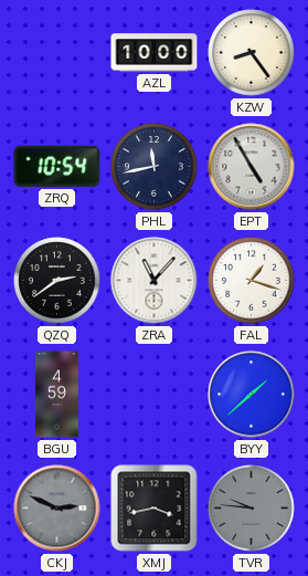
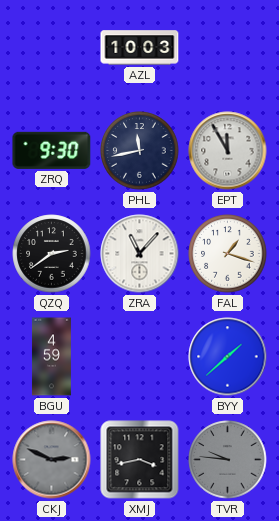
AZL: 10:00 -> 10:03
KZW: 8:24 -> none
ZRQ: 10:54 -> 9:30
EPT: 4:55 -> 11:55
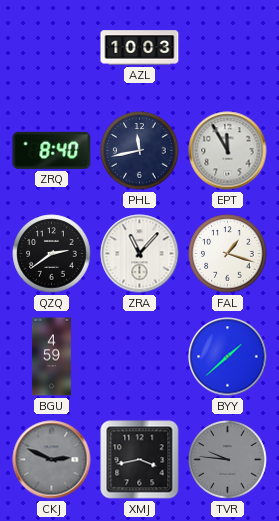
ZRQ: 9:30 -> 8:40
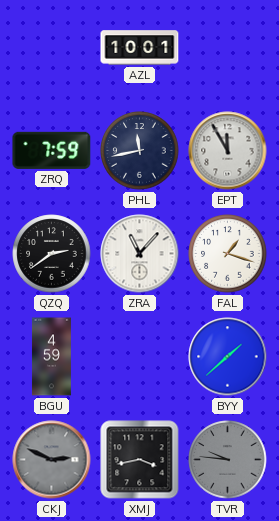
AZL: 10:03 -> 10:01
ZRQ: 8:40 -> 7:59
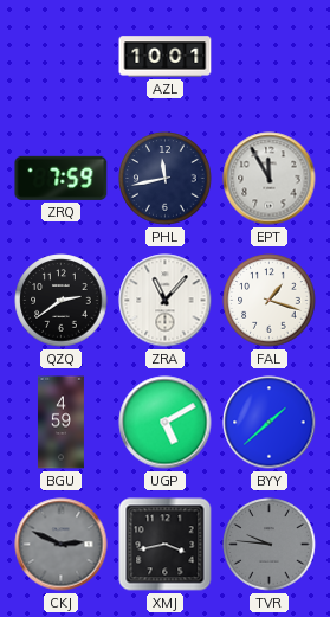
UGP: none -> 5:10
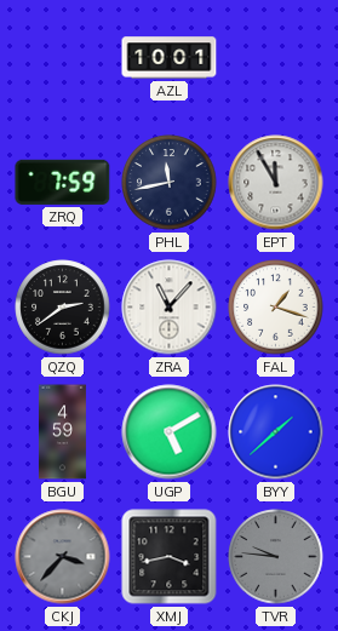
CKJ: 2:49 -> 3:37
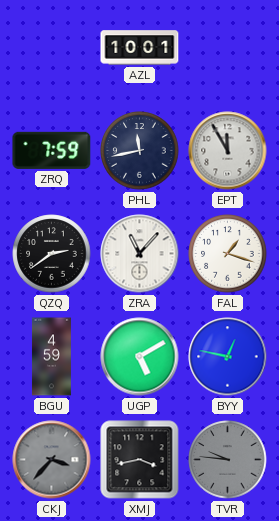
BYY: 1:38 -> 12:47
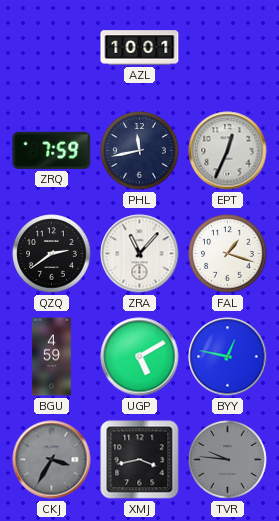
EPT: 11:55 -> 12:34
CKJ: 3:37 -> 3:35
